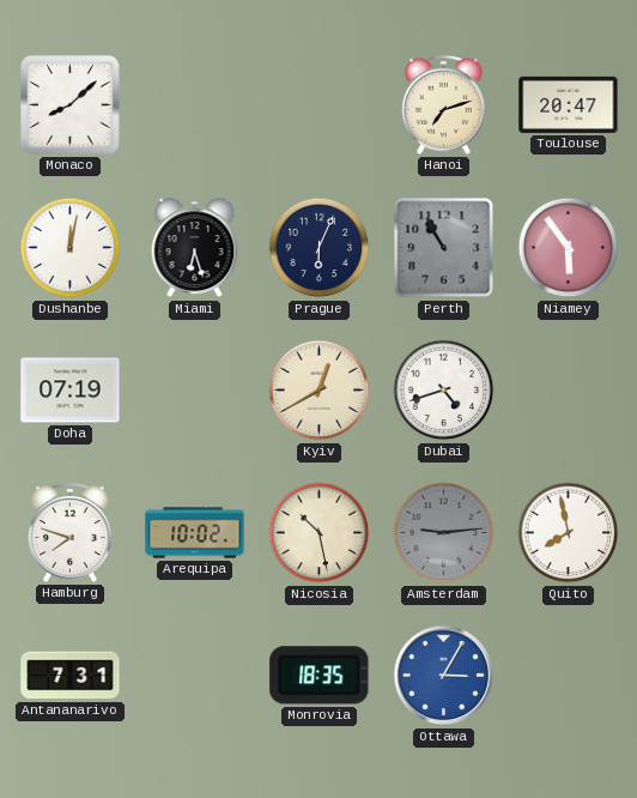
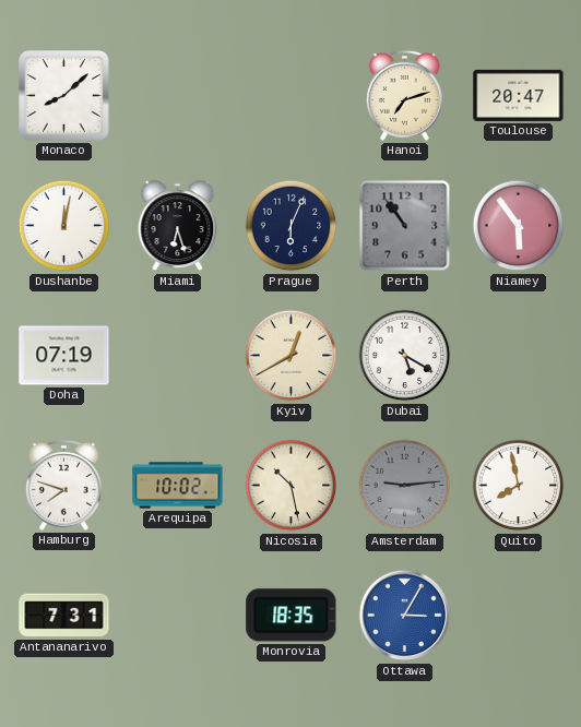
Perth: 10:55 -> 10:54
Dubai: 4:42 -> 5:20
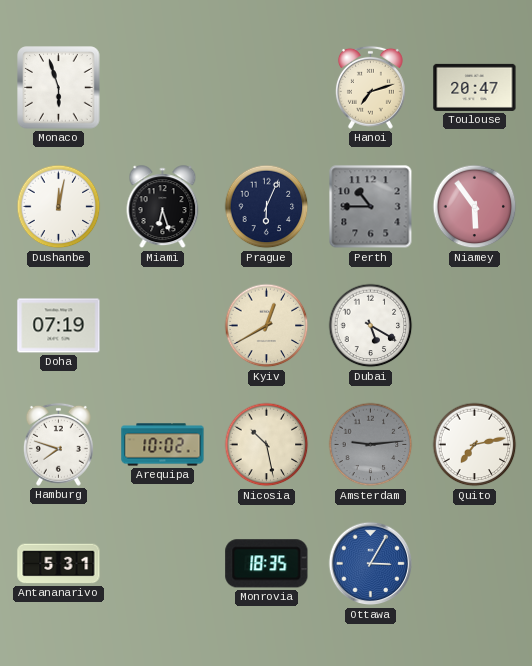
Monaco: 8:08 -> 5:57
Perth: 10:54 -> 10:45
Quito: 7:58 -> 7:13
Antananarivo: 7:31 -> 5:31
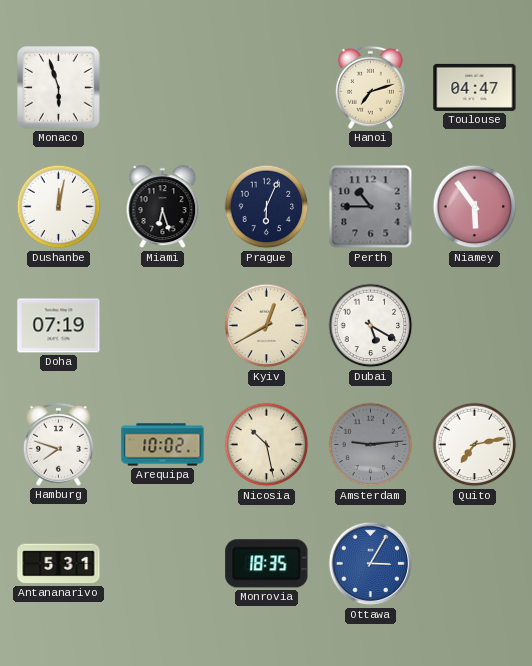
Toulouse: 20:47 -> 04:47
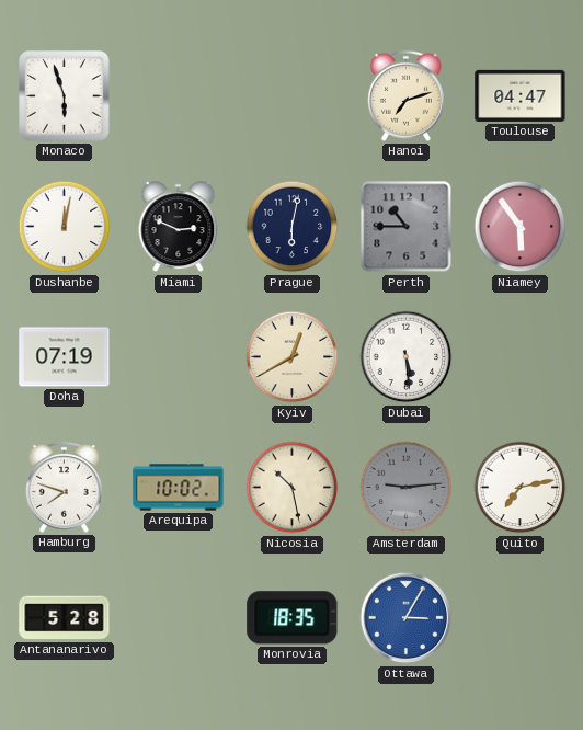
Miami: 6:27 -> 2:49
Prague: 6:04 -> 6:02
Dubai: 5:20 -> 5:29
Antananarivo: 5:31 -> 5:28
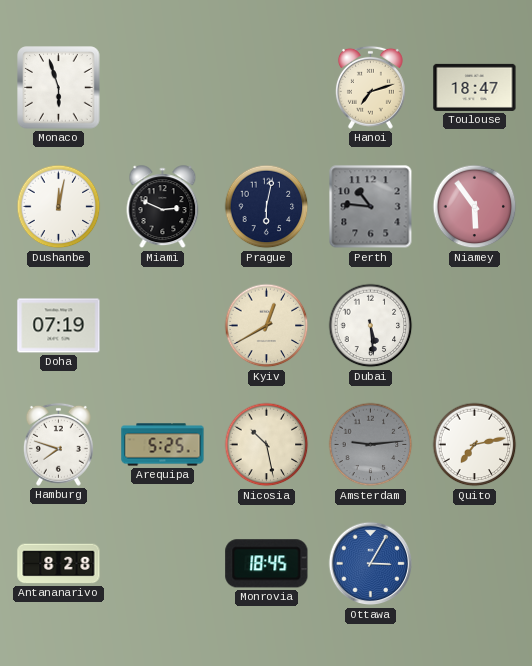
Toulouse: 04:47 -> 18:47
Perth: 10:45 -> 10:46
Arequipa: 10:02 -> 5:25
Antananarivo: 5:28 -> 8:28
Monrovia: 18:35 -> 18:45
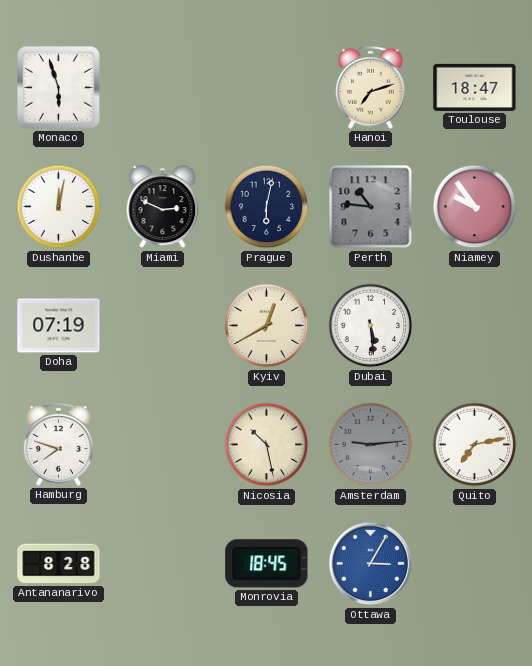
Niamey: 5:54 -> 9:54
Arequipa: 5:25 -> none
